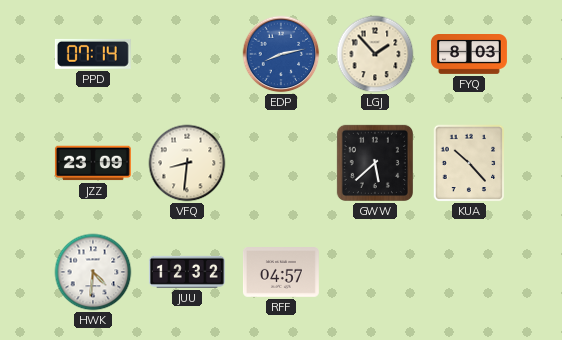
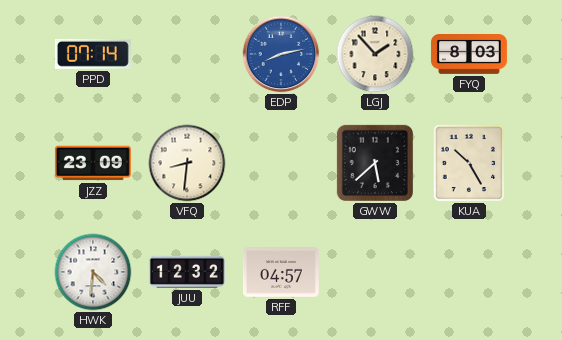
KUA: 10:23 -> 10:25
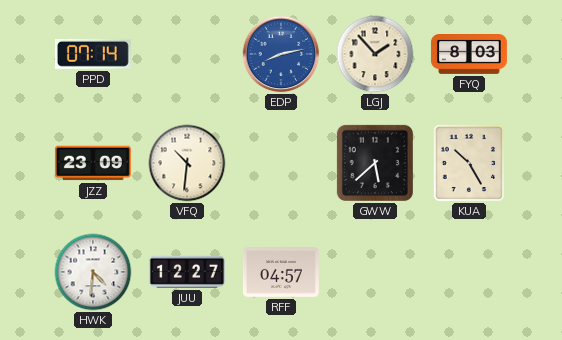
VFQ: 8:31 -> 10:31
JUU: 12:32 -> 12:27
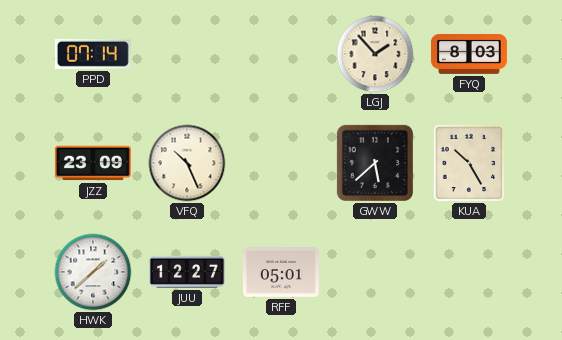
EDP: 8:13 -> none
VFQ: 10:31 -> 10:26
HWK: 4:31 -> 1:38
RFF: 04:57 -> 05:01
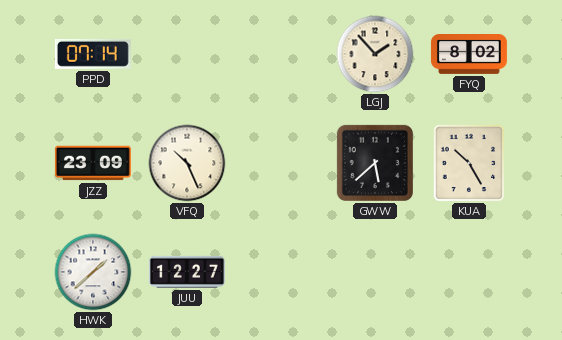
FYQ: 8:03 -> 8:02
RFF: 05:01 -> none
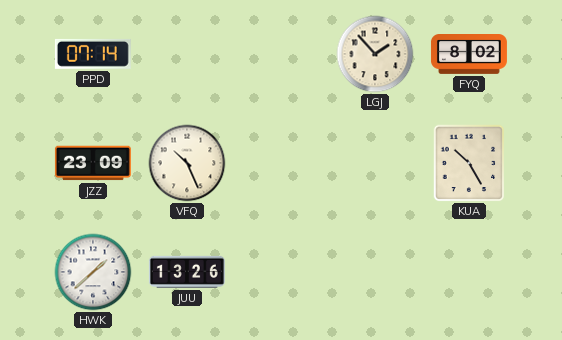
GWW: 5:38 -> none
JUU: 12:27 -> 13:26
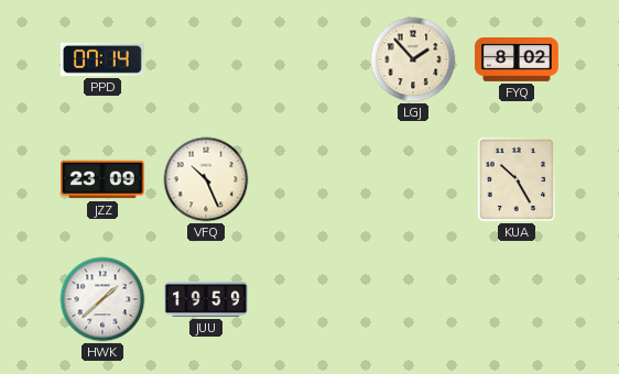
JUU: 13:26 -> 19:59
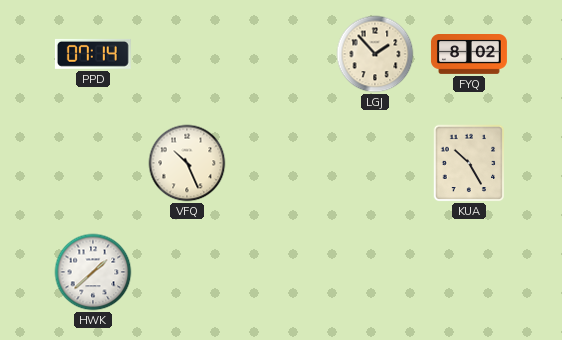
JZZ: 23:09 -> none
JUU: 19:59 -> none
